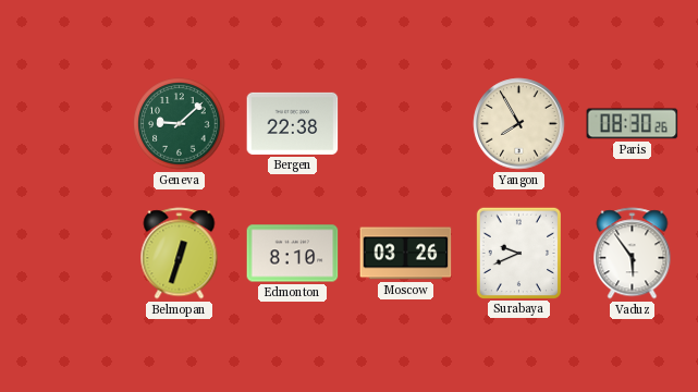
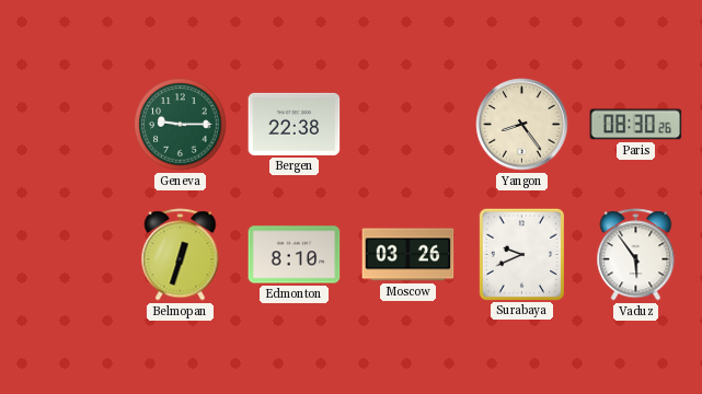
Geneva: 9:08 -> 9:15
Yangon: 7:55 -> 8:24
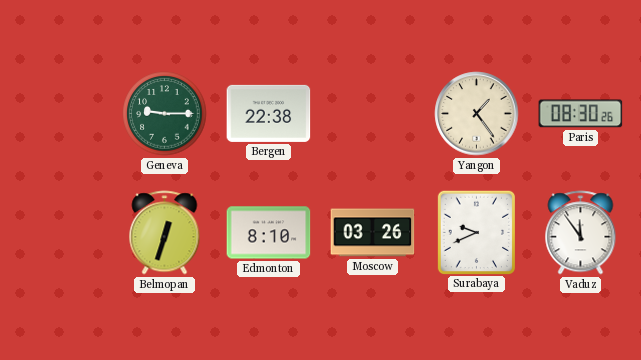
Yangon: 8:24 -> 1:24
Vaduz: 5:54 -> 11:54
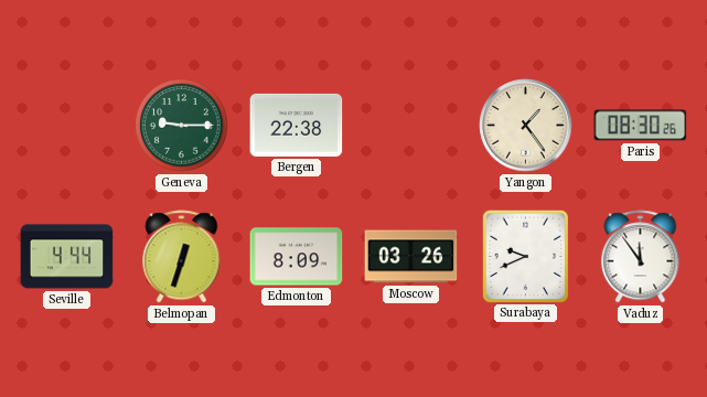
Seville: none -> 4:44
Edmonton: 8:10 -> 8:09
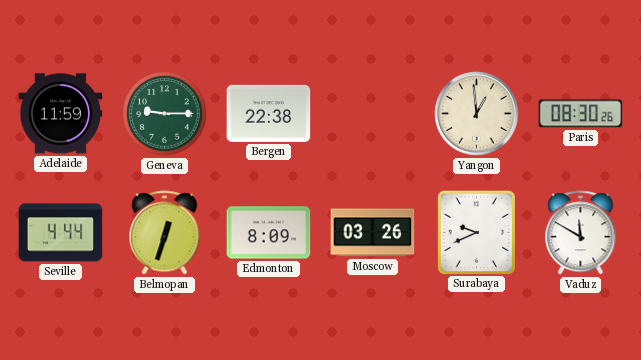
Adelaide: none -> 11:59
Yangon: 1:24 -> 12:59
Vaduz: 11:54 -> 11:50
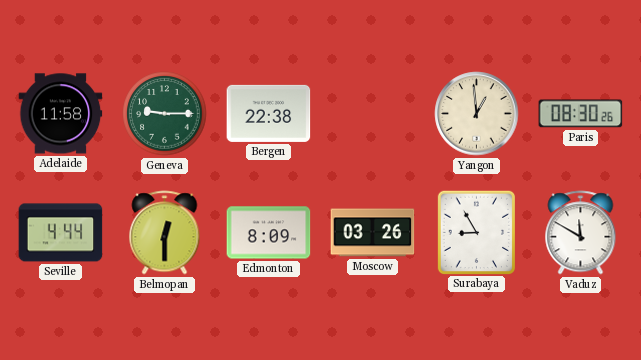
Adelaide: 11:59 -> 11:58
Belmopan: 12:33 -> 12:30
Surabaya: 9:41 -> 8:55
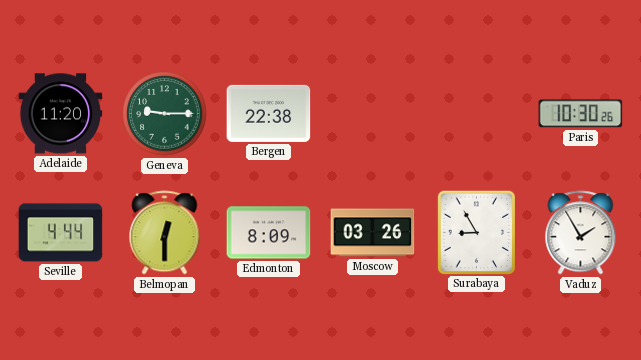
Adelaide: 11:58 -> 11:20
Yangon: 12:59 -> none
Paris: 08:30 -> 10:30
Vaduz: 11:50 -> 1:55
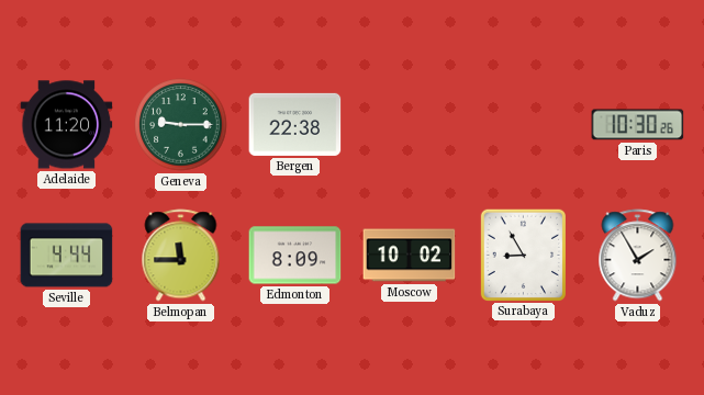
Belmopan: 12:30 -> 11:45
Moscow: 03:26 -> 10:02
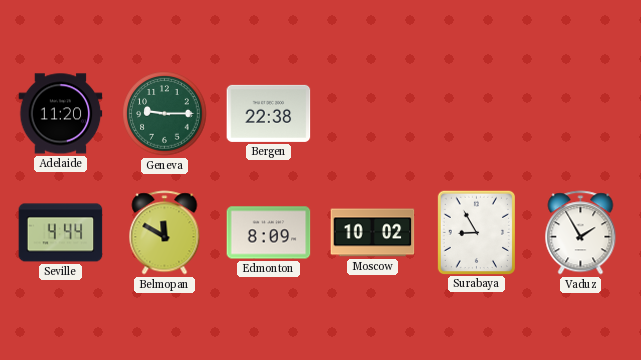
Paris: 10:30 -> none
Belmopan: 11:45 -> 11:50
